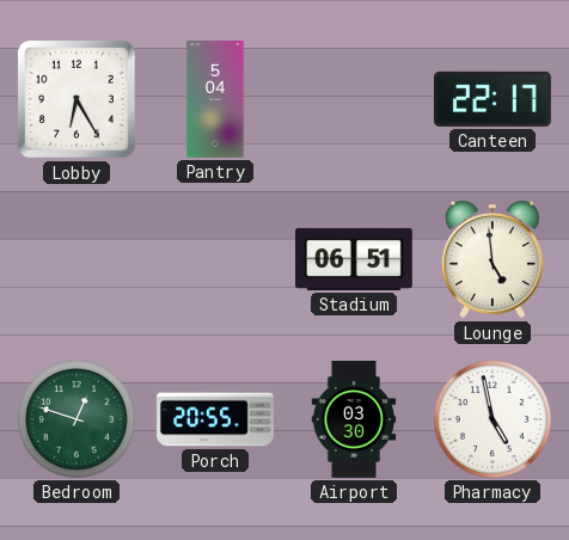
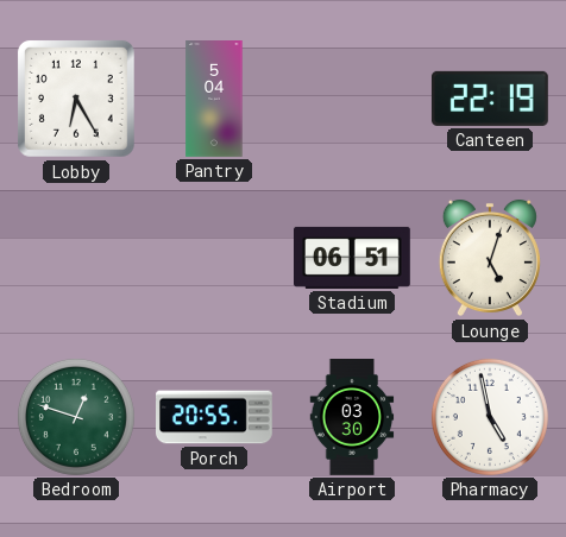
Canteen: 22:17 -> 22:19
Lounge: 4:59 -> 5:03
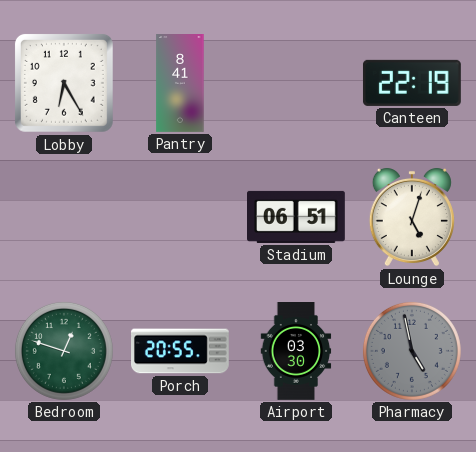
Pantry: 5:04 -> 8:41
Pharmacy dial: white -> grey
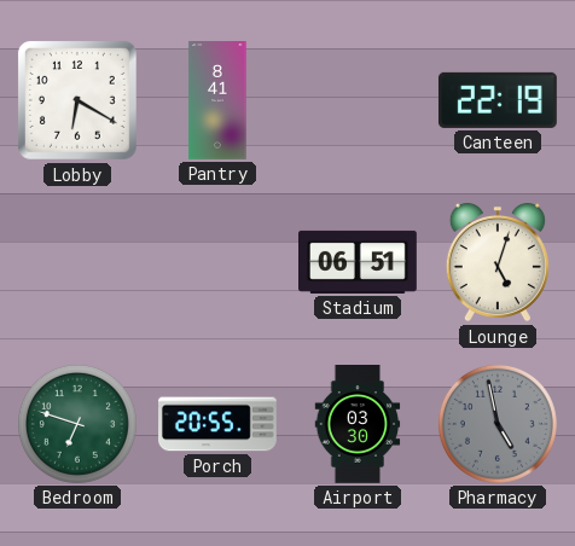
Lobby: 6:25 -> 6:20
Bedroom: 12:48 -> 6:48
